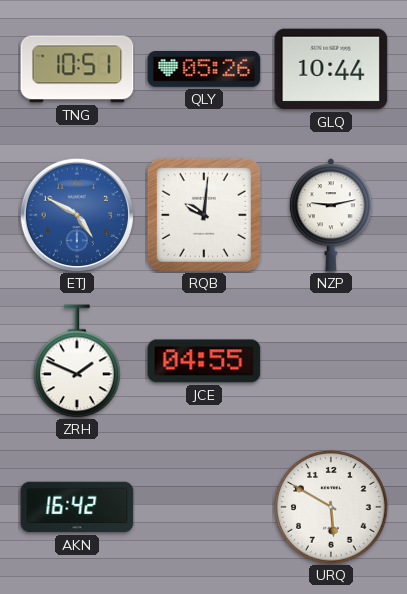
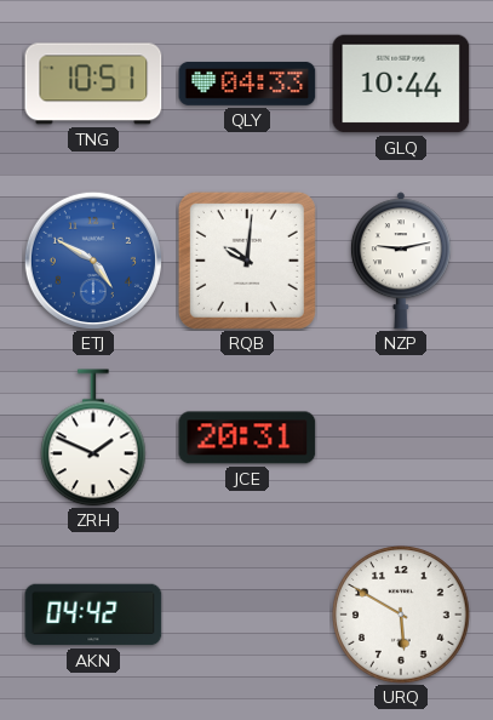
QLY: 05:26 -> 04:33
JCE: 04:55 -> 20:31
AKN: 16:42 -> 04:42
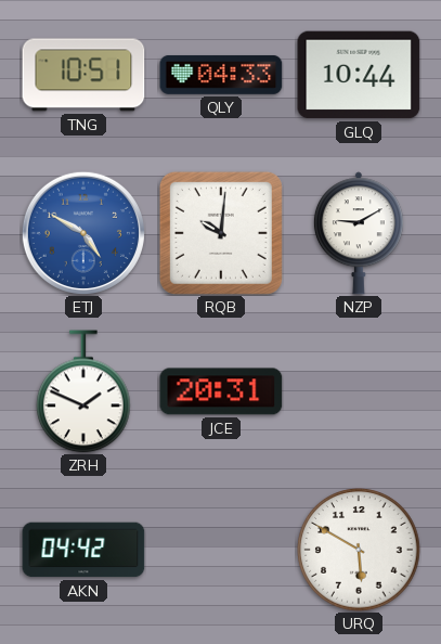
NZP: 9:13 -> 9:10
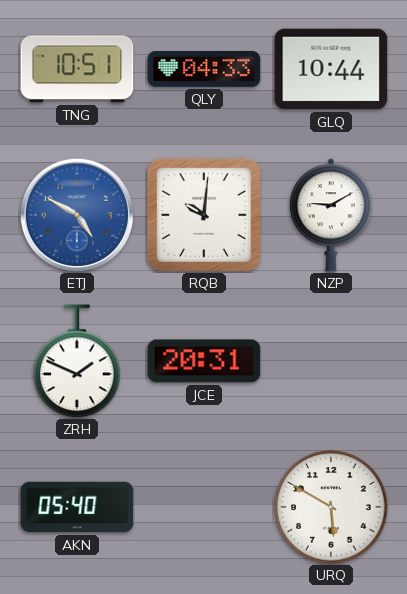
AKN: 04:42 -> 05:40
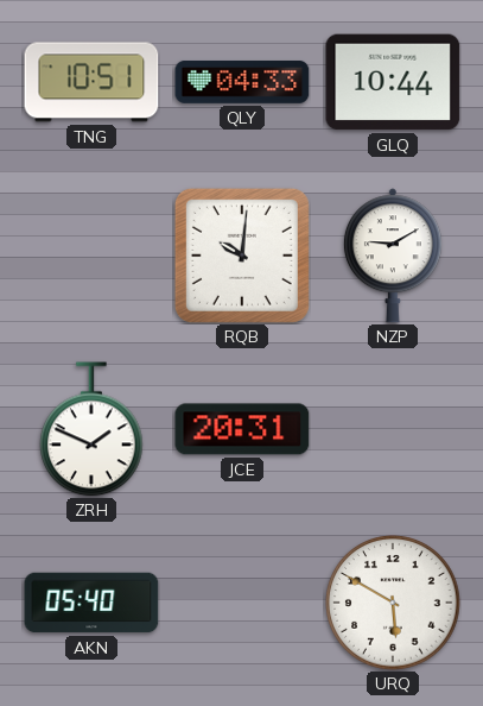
ETJ: 4:50 -> none
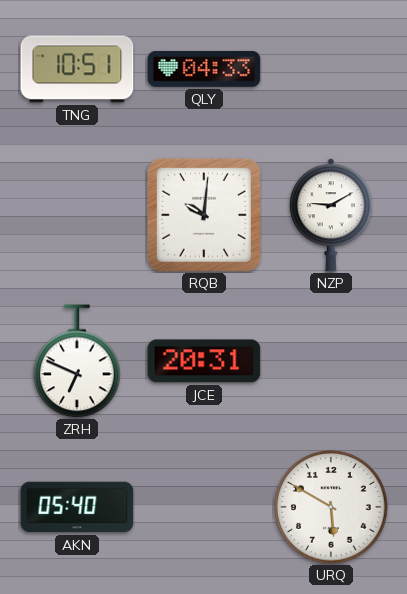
GLQ: 10:44 -> none
ZRH: 1:49 -> 6:49
